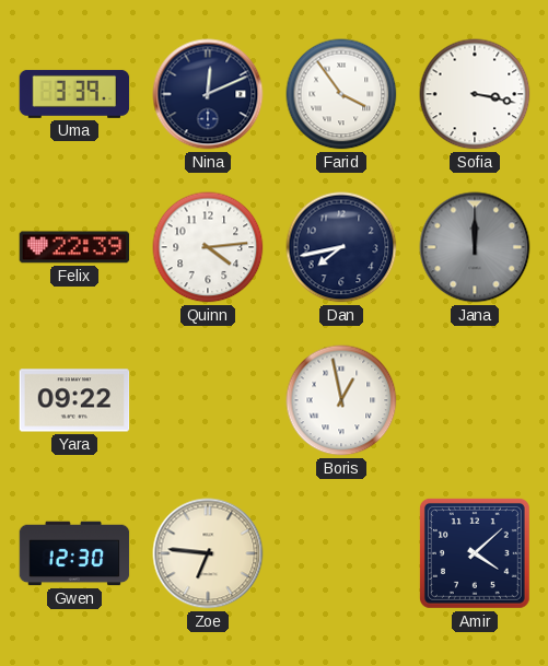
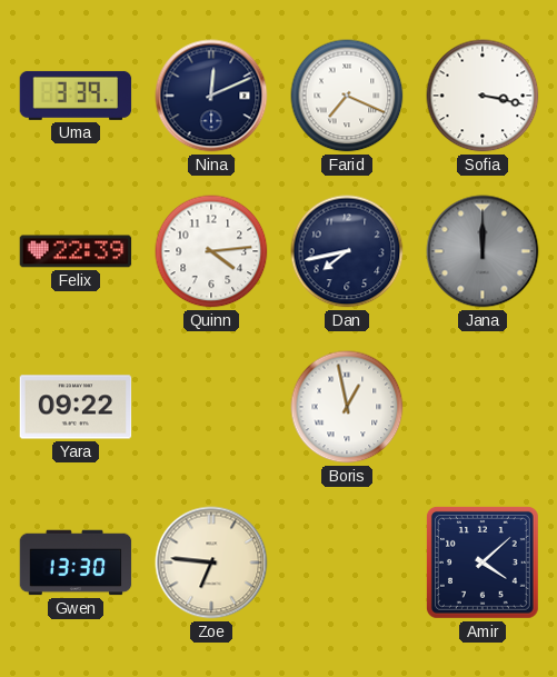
Farid: 3:54 -> 7:19
Gwen: 12:30 -> 13:30
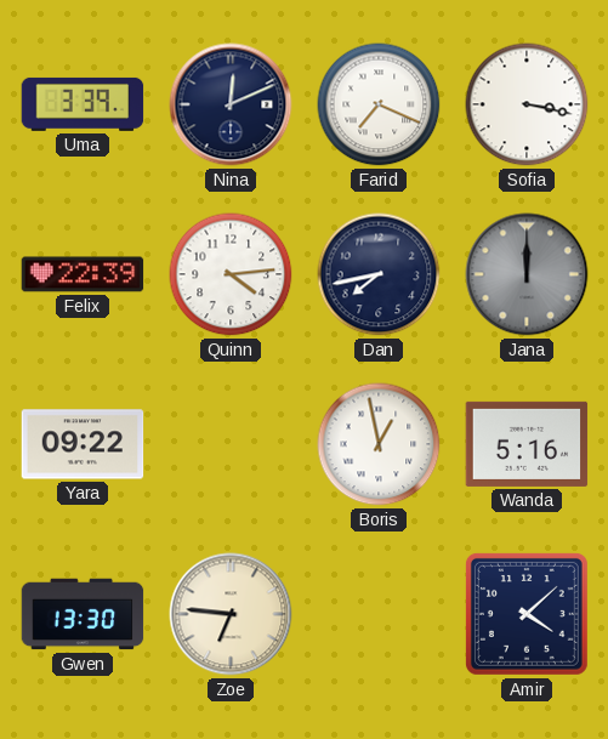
Wanda: none -> 5:16
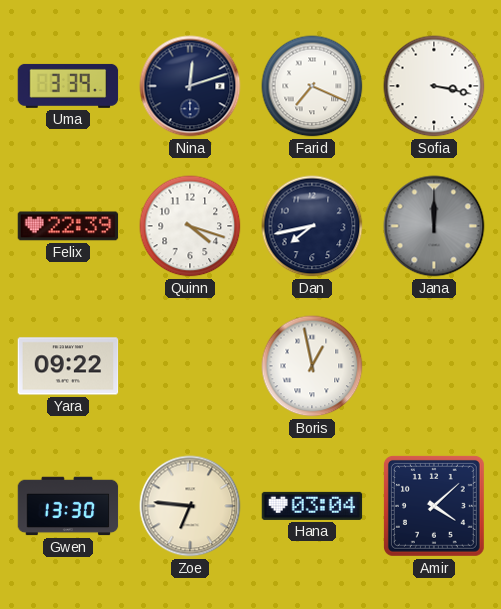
Nina: 12:11 -> 12:12
Quinn: 4:14 -> 4:18
Wanda: 5:16 -> none
Hana: none -> 03:04
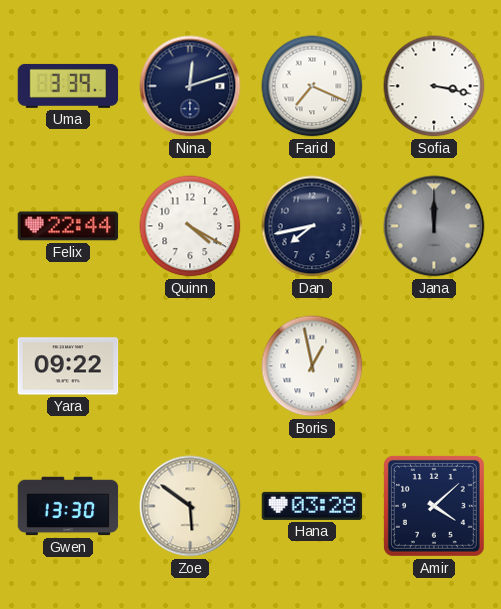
Felix: 22:39 -> 22:44
Quinn: 4:18 -> 4:20
Zoe: 6:46 -> 5:51
Hana: 03:04 -> 03:28
